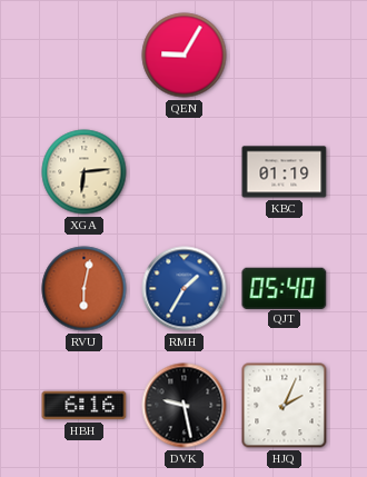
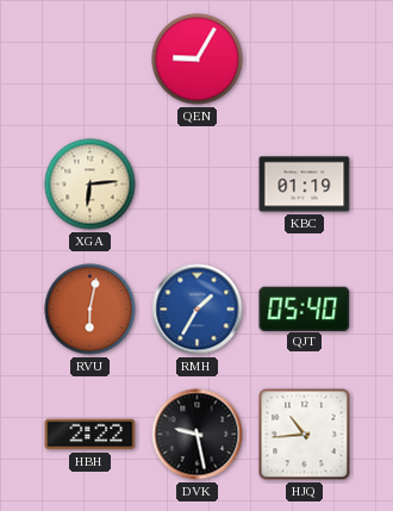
HBH: 6:16 -> 2:22
HJQ: 2:04 -> 10:44
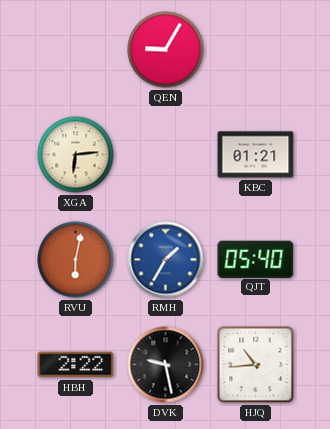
KBC: 01:19 -> 01:21
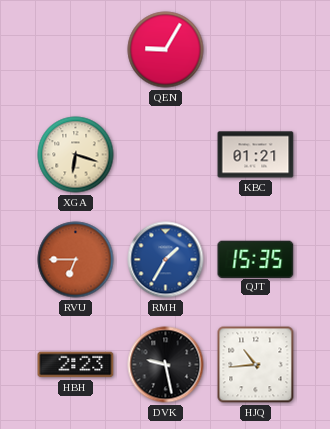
XGA: 6:14 -> 6:18
RVU: 6:02 -> 6:45
QJT: 05:40 -> 15:35
HBH: 2:22 -> 2:23
